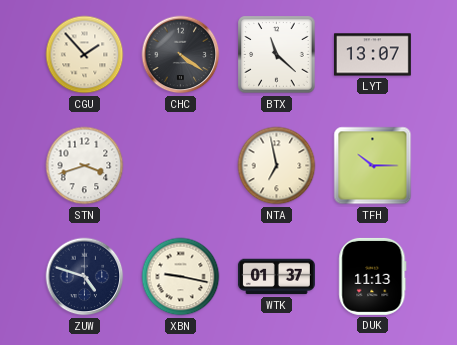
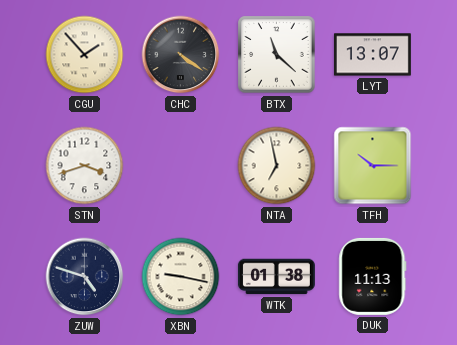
WTK: 01:37 -> 01:38
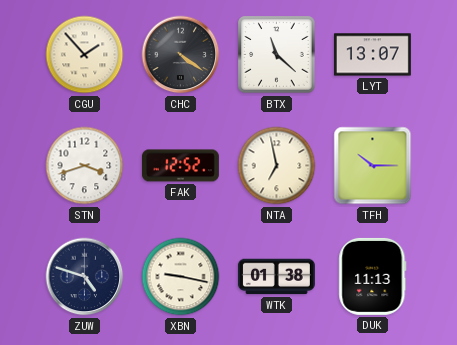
FAK: none -> 12:52
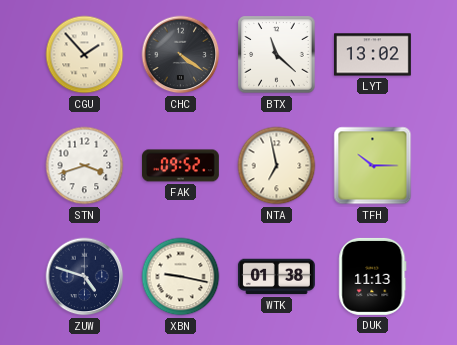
LYT: 13:07 -> 13:02
FAK: 12:52 -> 09:52
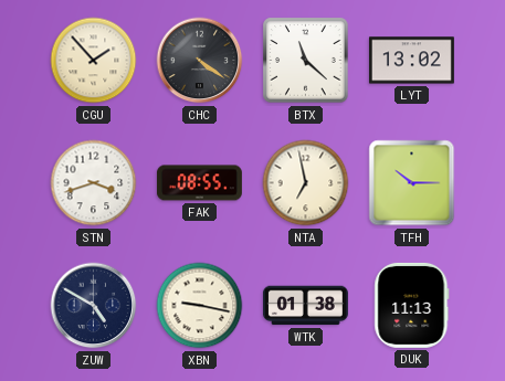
FAK: 09:52 -> 08:55
ZUW: 4:48 -> 4:50
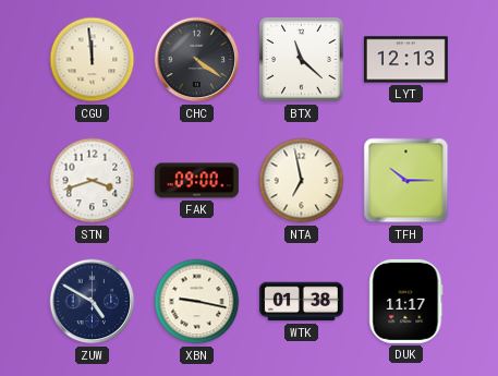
CGU: 1:53 -> 11:59
LYT: 13:02 -> 12:13
FAK: 08:55 -> 09:00
DUK: 11:13 -> 11:17
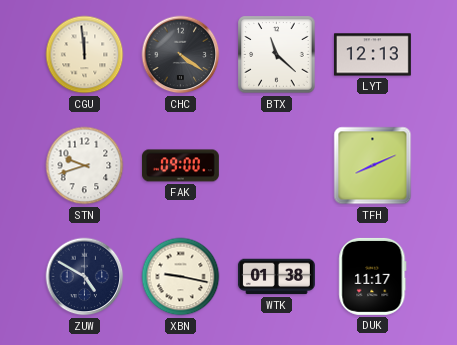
STN: 3:42 -> 9:42
NTA: 6:58 -> none
TFH: 10:15 -> 8:11
